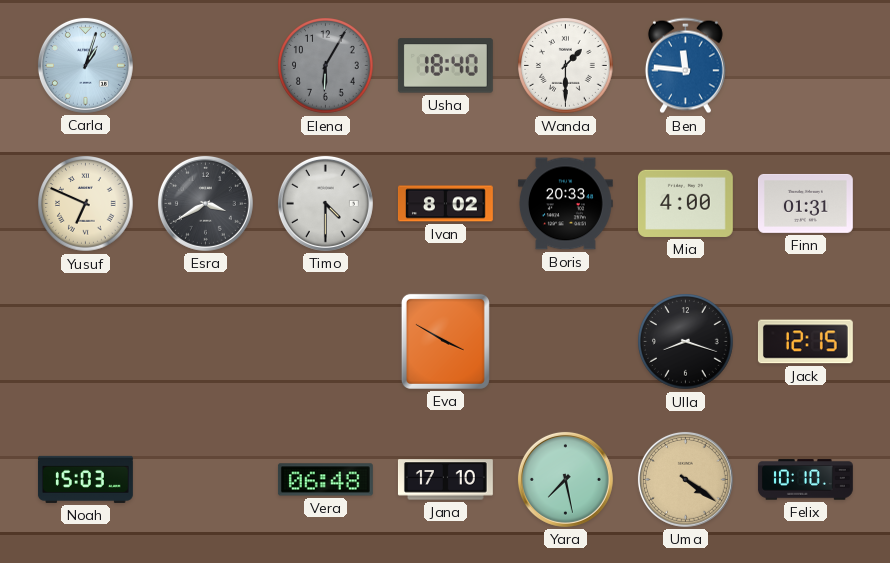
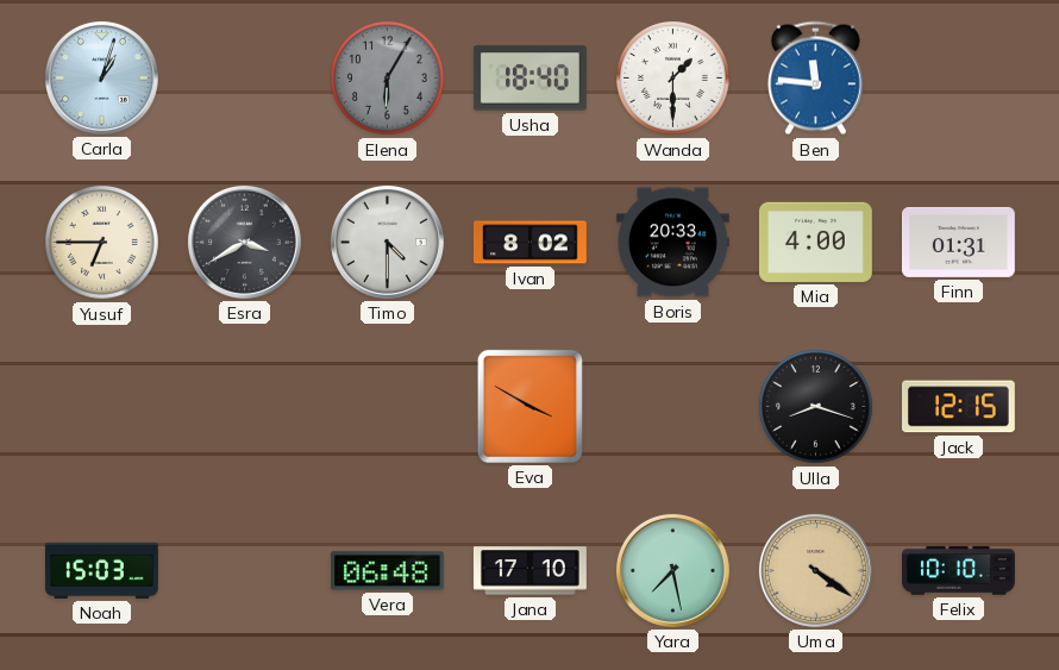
Yusuf: 6:49 -> 6:45
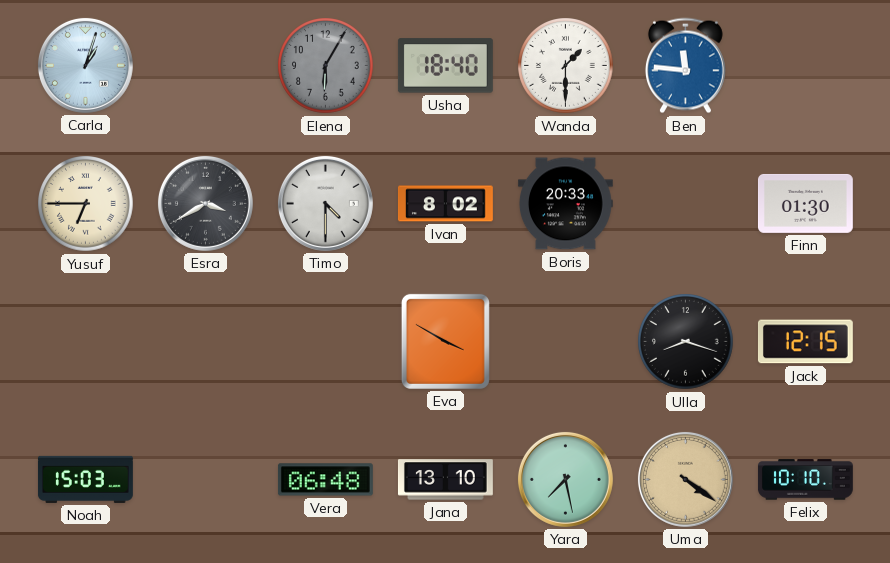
Mia: 4:00 -> none
Finn: 01:31 -> 01:30
Jana: 17:10 -> 13:10
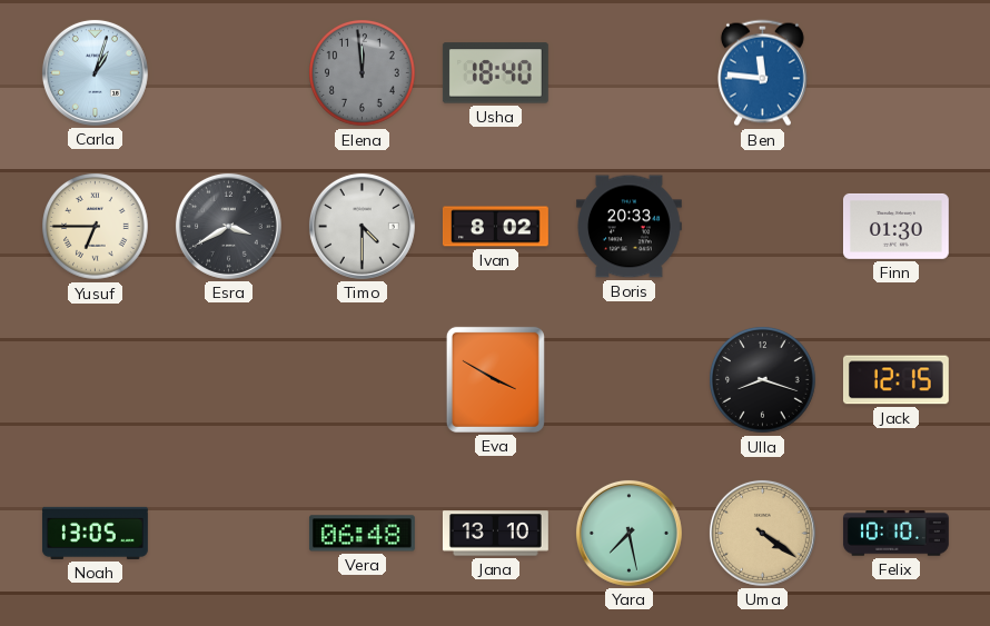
Elena: 6:05 -> 11:59
Wanda: 1:30 -> none
Noah: 15:03 -> 13:05
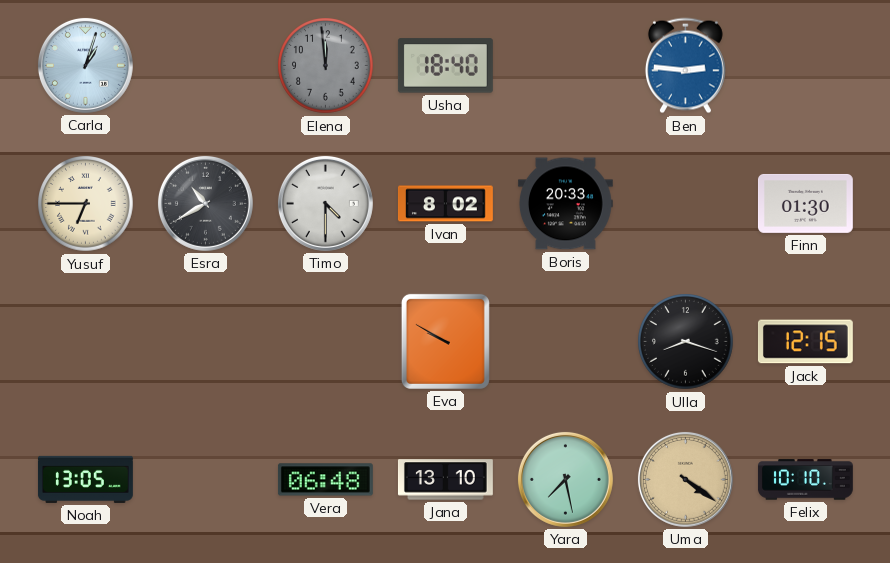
Ben: 11:46 -> 2:46
Esra: 3:40 -> 10:40
Eva: 3:50 -> 9:50
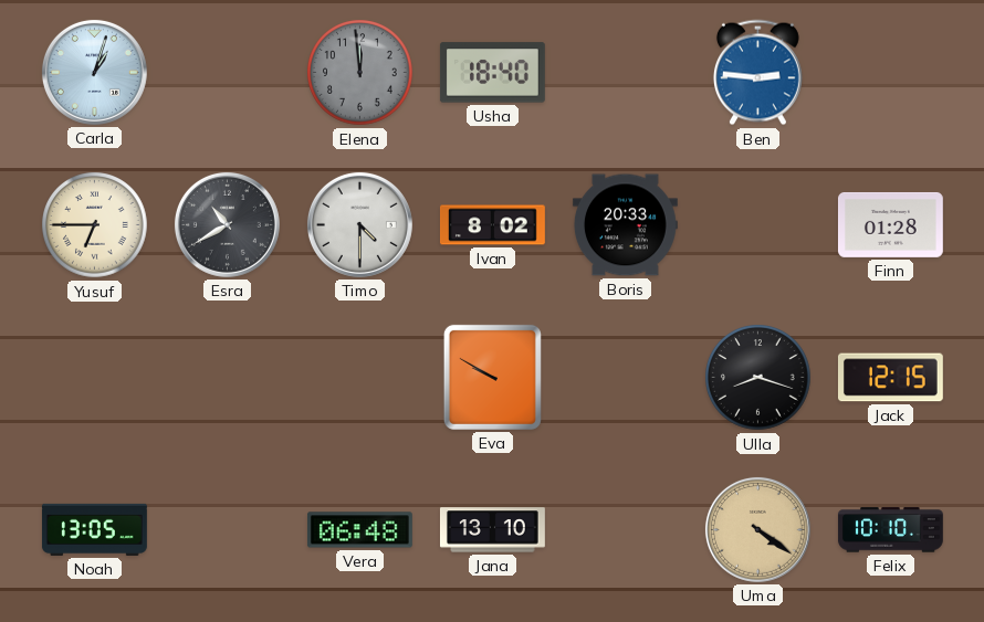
Finn: 01:30 -> 01:28
Yara: 7:28 -> none
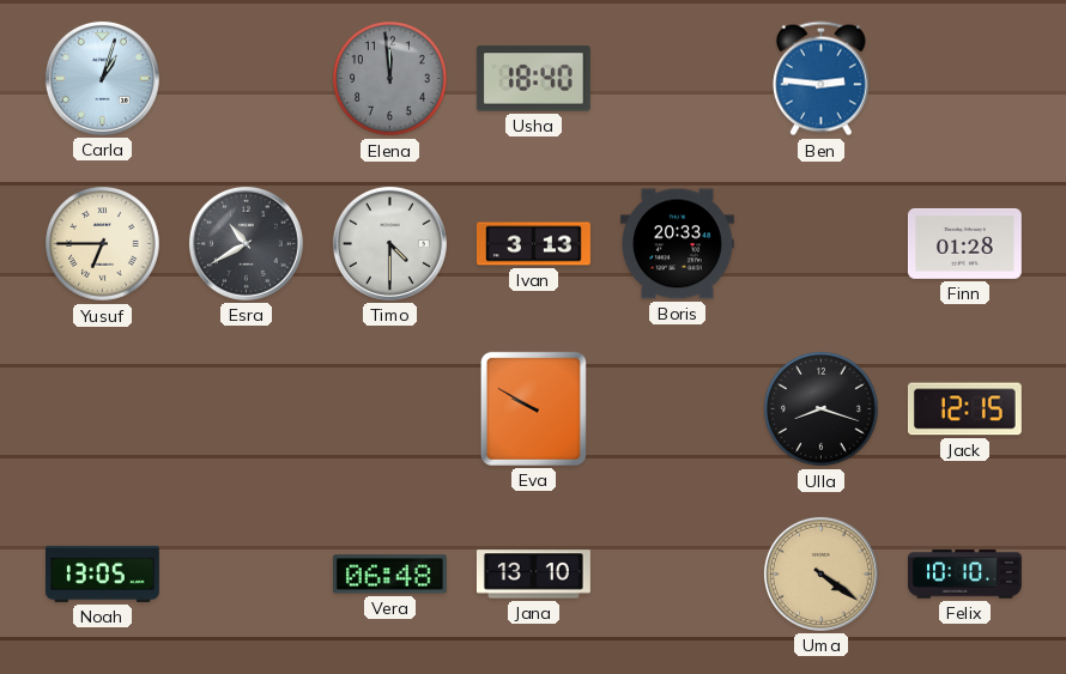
Ivan: 8:02 -> 3:13
